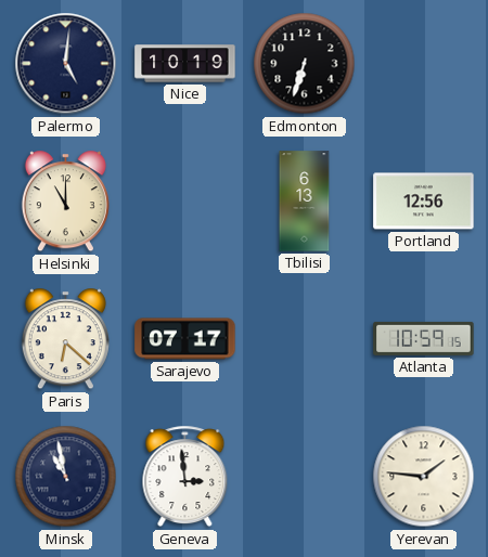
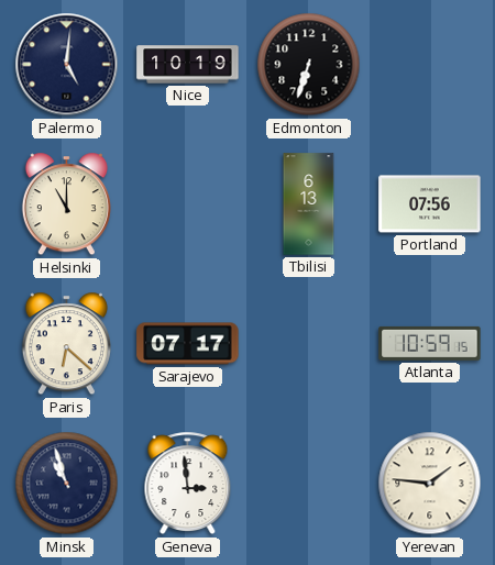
Portland: 12:56 -> 07:56
Minsk: 10:58 -> 10:57
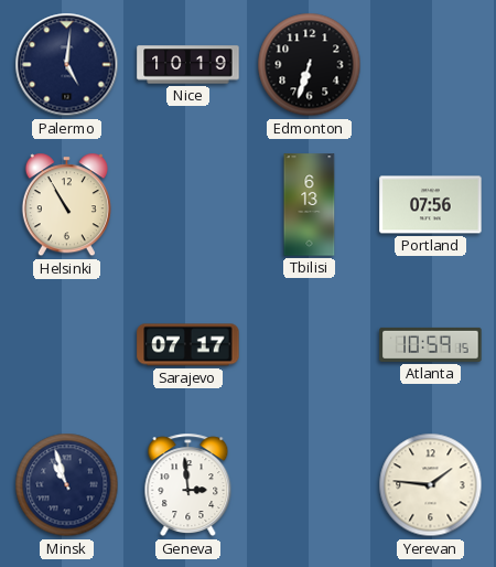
Helsinki: 11:00 -> 10:55
Paris: 6:22 -> none
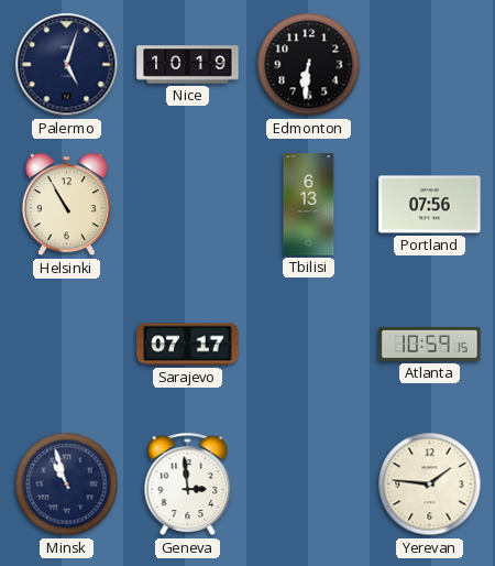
Palermo: 5:01 -> 5:03
Edmonton: 6:33 -> 6:31
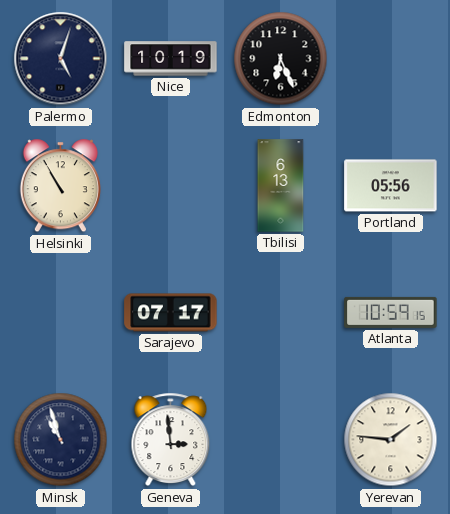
Edmonton: 6:31 -> 6:26
Portland: 07:56 -> 05:56
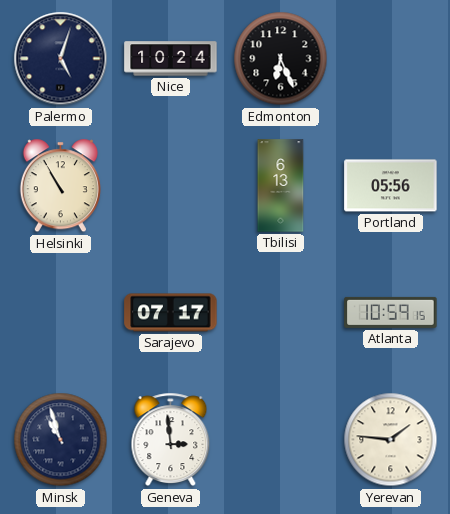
Nice: 10:19 -> 10:24
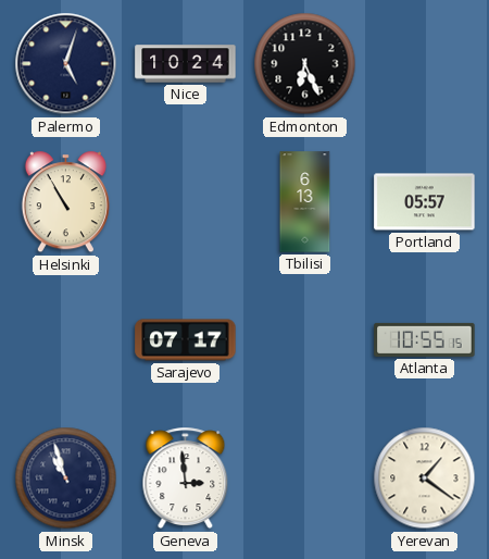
Portland: 05:56 -> 05:57
Atlanta: 10:59 -> 10:55
Yerevan: 1:46 -> 1:21
